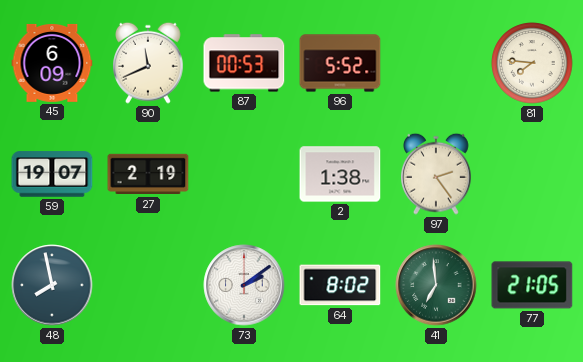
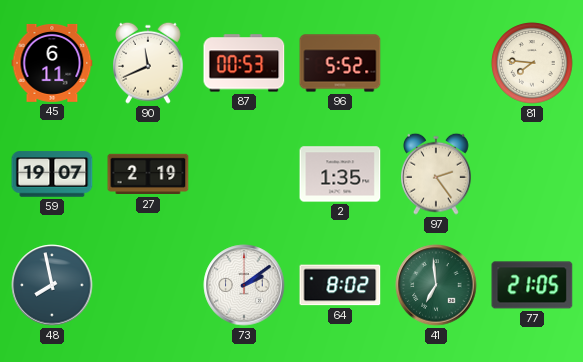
45: 6:09 -> 6:11
2: 1:38 -> 1:35
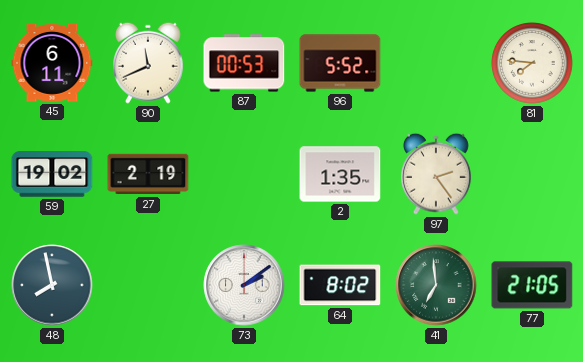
59: 19:07 -> 19:02
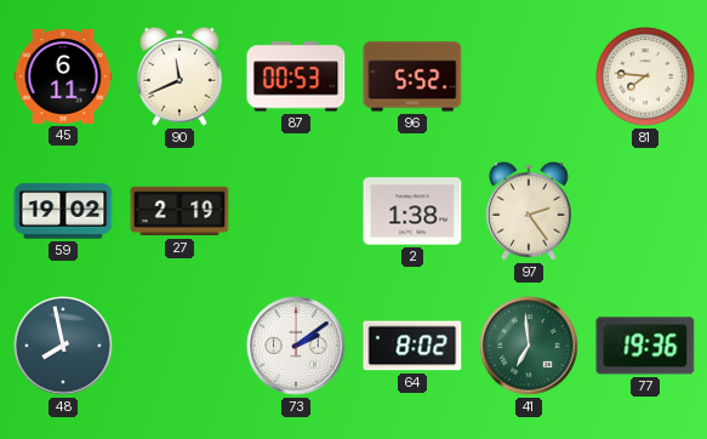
2: 1:35 -> 1:38
77: 21:05 -> 19:36
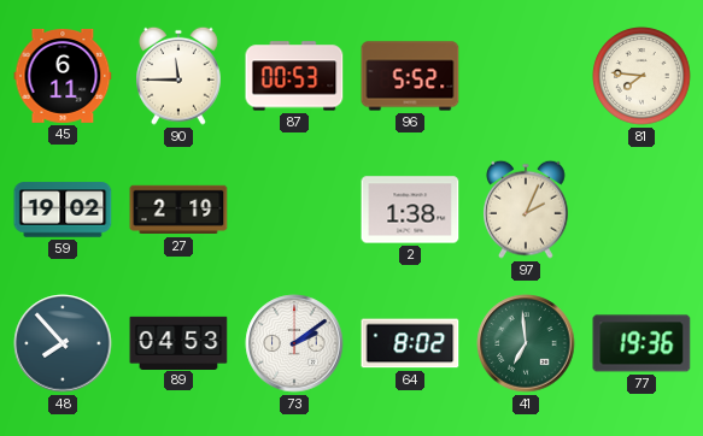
90: 11:41 -> 11:45
97: 2:24 -> 2:04
48: 7:58 -> 7:53
89: none -> 04:53
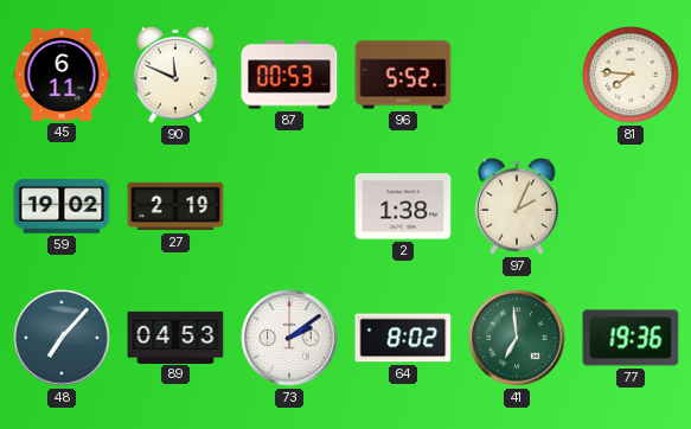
90: 11:45 -> 11:49
48: 7:53 -> 7:07
